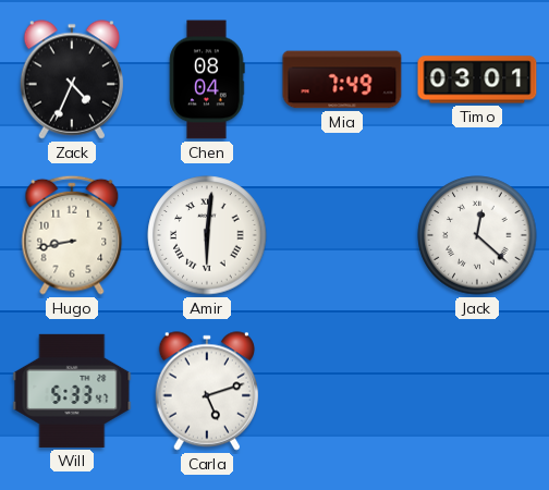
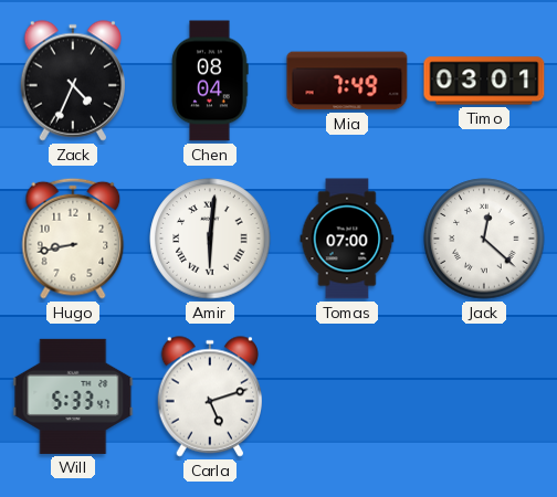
Tomas: none -> 07:00
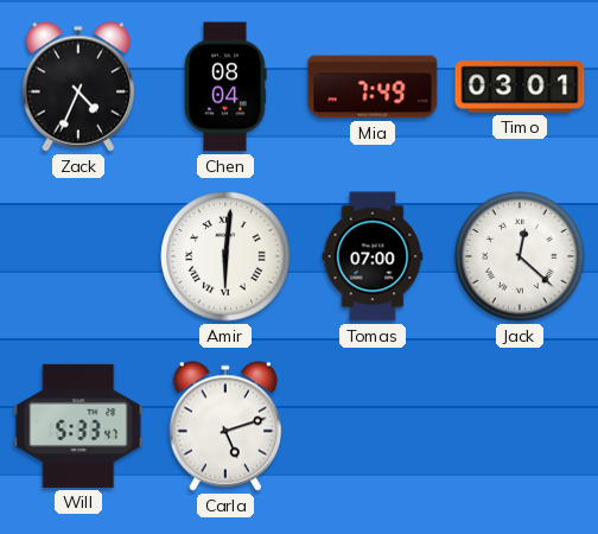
Hugo: 8:43 -> none
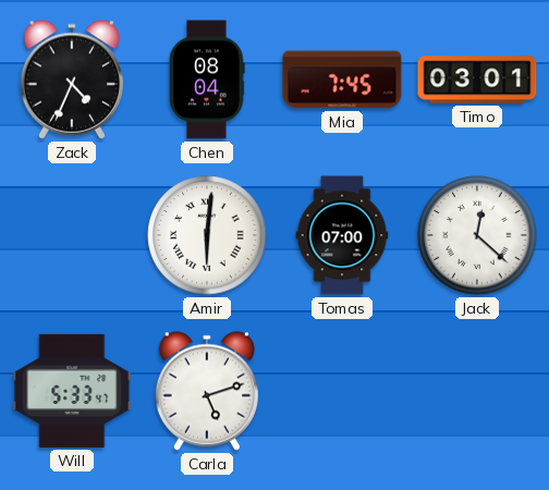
Mia: 7:49 -> 7:45
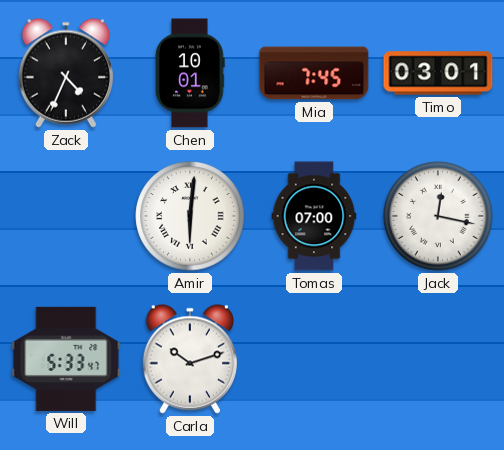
Chen: 08:04 -> 10:01
Jack: 12:22 -> 12:17
Carla: 5:12 -> 10:12
